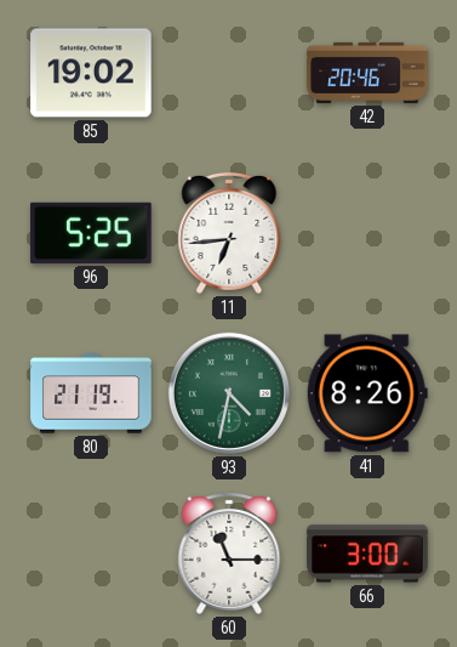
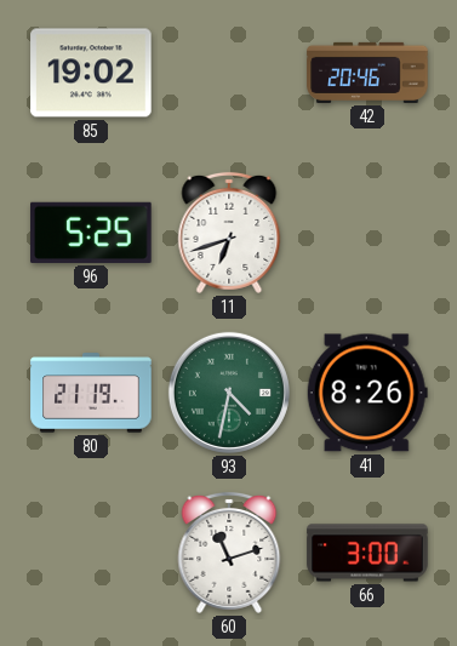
11: 6:44 -> 6:42
60: 11:15 -> 11:12
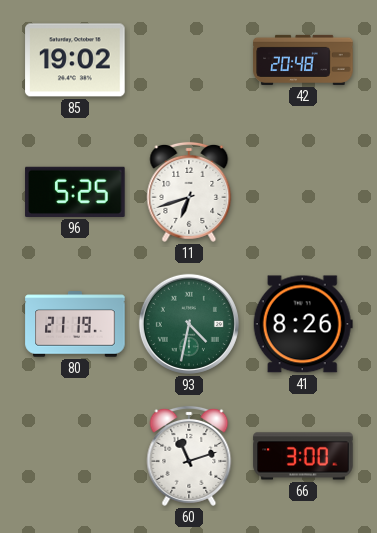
42: 20:46 -> 20:48
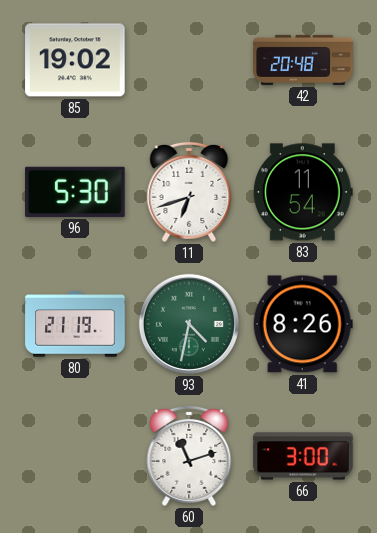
96: 5:25 -> 5:30
83: none -> 11:54
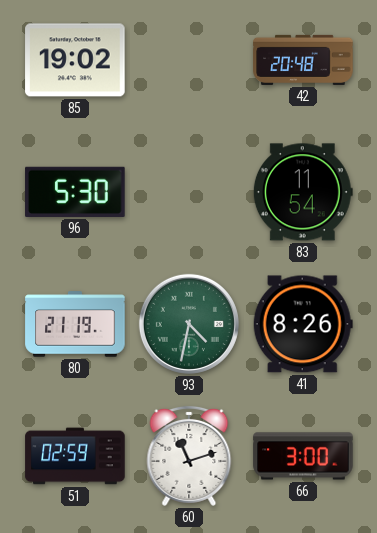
11: 6:42 -> none
51: none -> 02:59
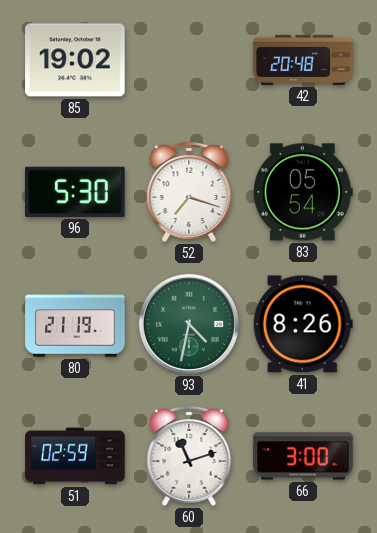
52: none -> 7:18
83: 11:54 -> 05:54
